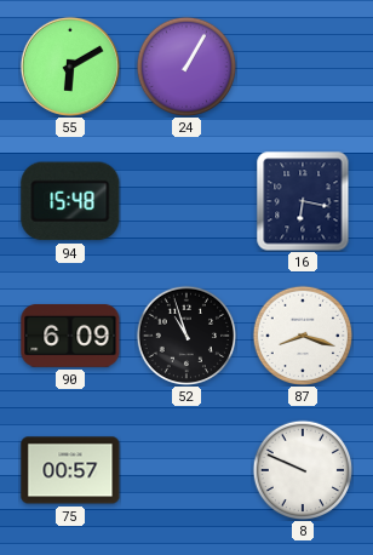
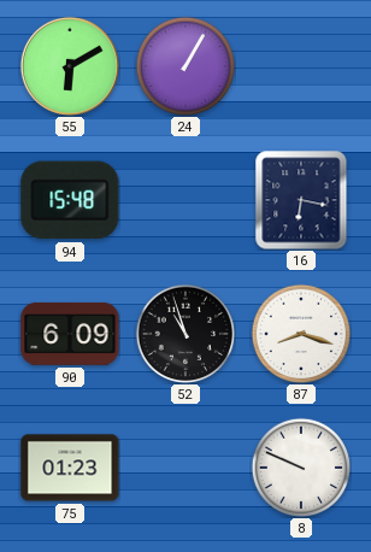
75: 00:57 -> 01:23
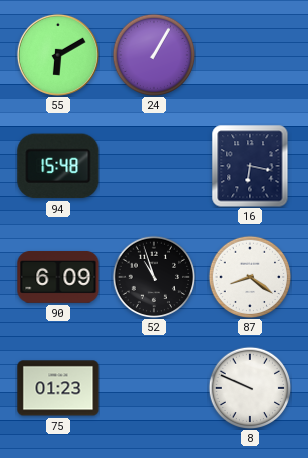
87: 8:18 -> 8:21
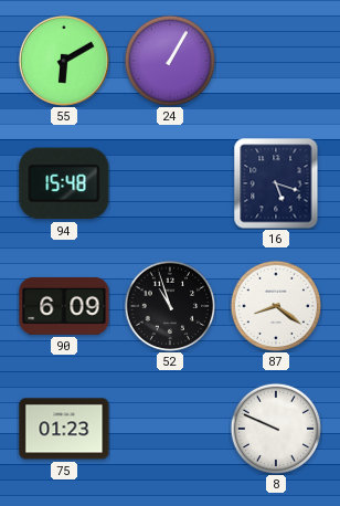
16: 6:17 -> 5:18
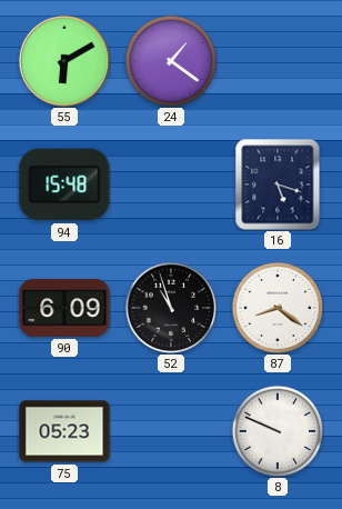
24: 1:05 -> 1:21
75: 01:23 -> 05:23
